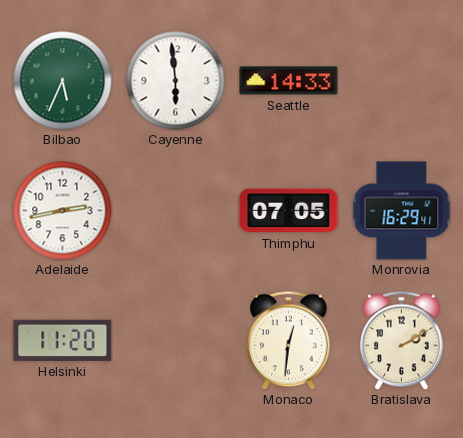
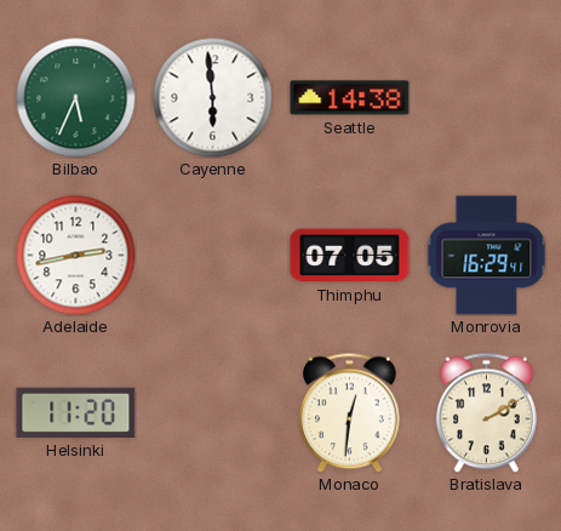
Seattle: 14:33 -> 14:38
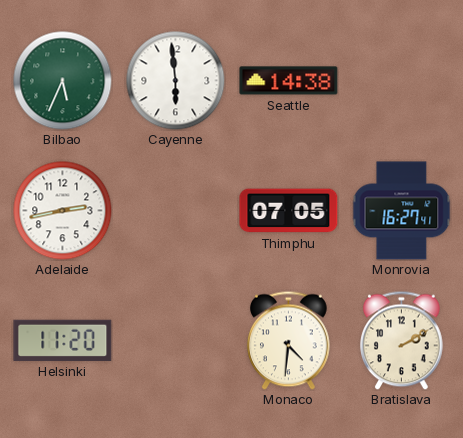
Monrovia: 16:29 -> 16:27
Monaco: 12:31 -> 4:31
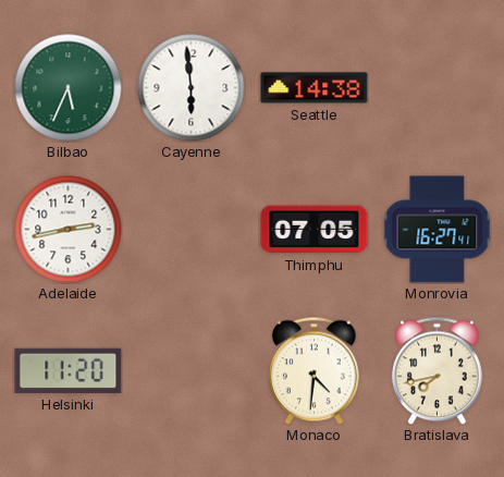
Bratislava: 2:10 -> 7:43
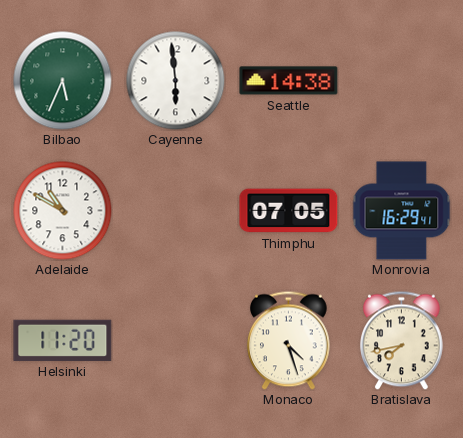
Adelaide: 2:43 -> 10:50
Monrovia: 16:27 -> 16:29
Monaco: 4:31 -> 4:27
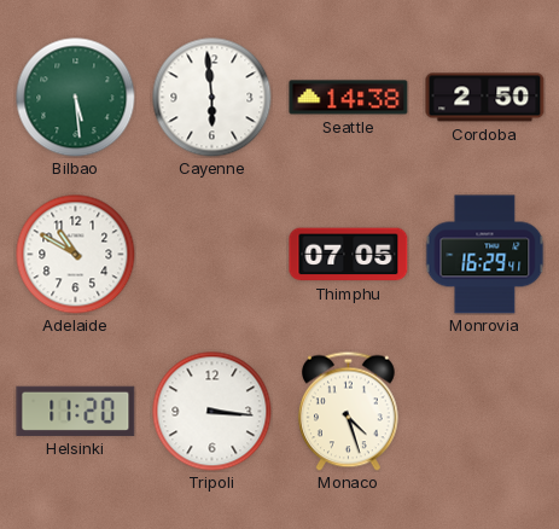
Bilbao: 5:34 -> 5:29
Cordoba: none -> 2:50
Tripoli: none -> 3:16
Bratislava: 7:43 -> none
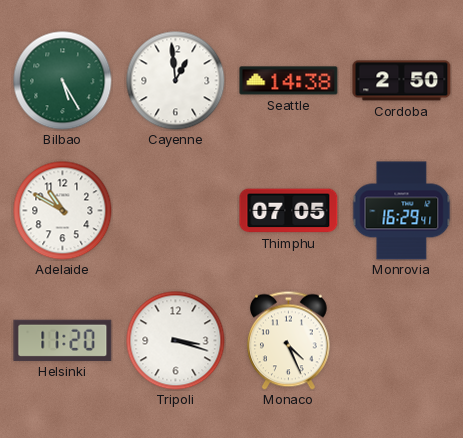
Bilbao: 5:29 -> 5:25
Cayenne: 5:59 -> 12:59
Tripoli: 3:16 -> 3:18
Monaco: 4:27 -> 4:26
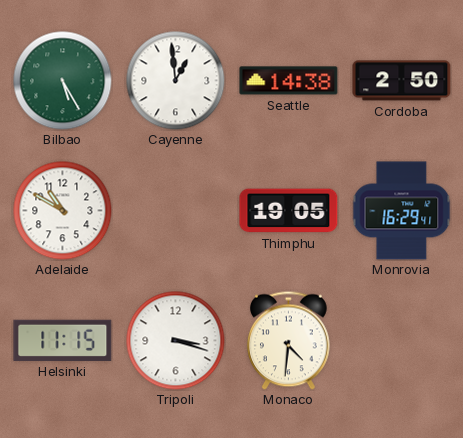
Thimphu: 07:05 -> 19:05
Helsinki: 11:20 -> 11:15
Monaco: 4:26 -> 4:31
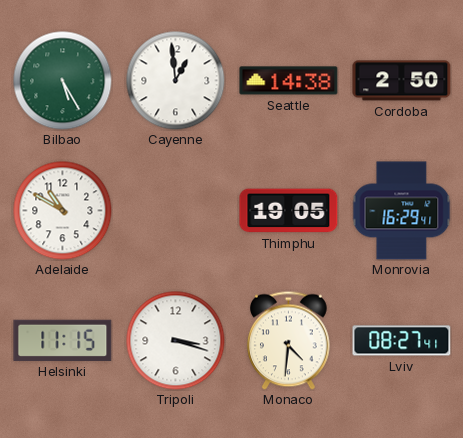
Lviv: none -> 08:27
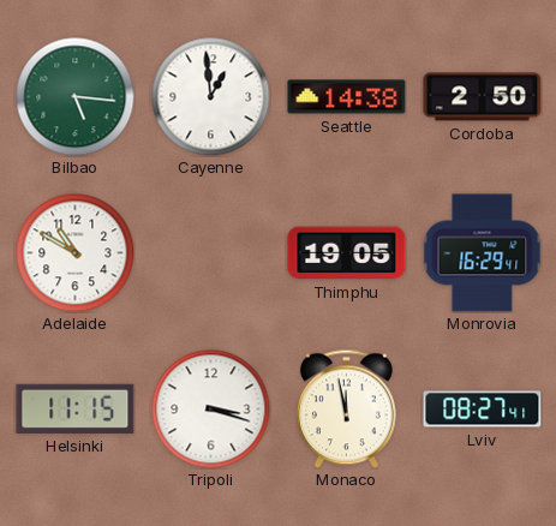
Bilbao: 5:25 -> 5:16
Monaco: 4:31 -> 11:58
